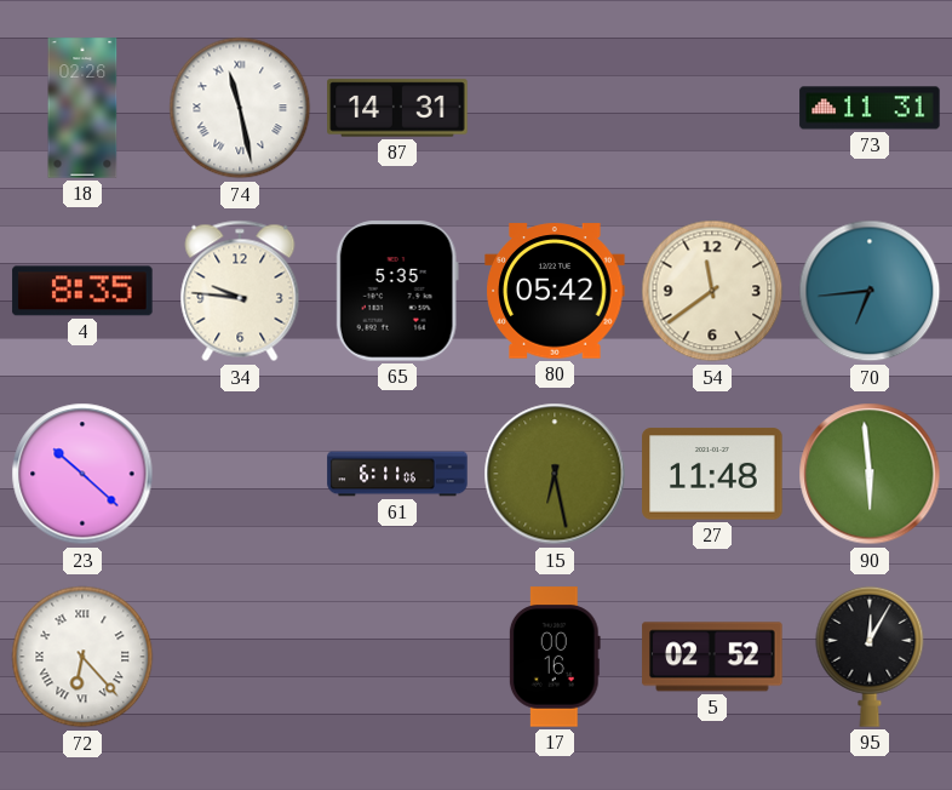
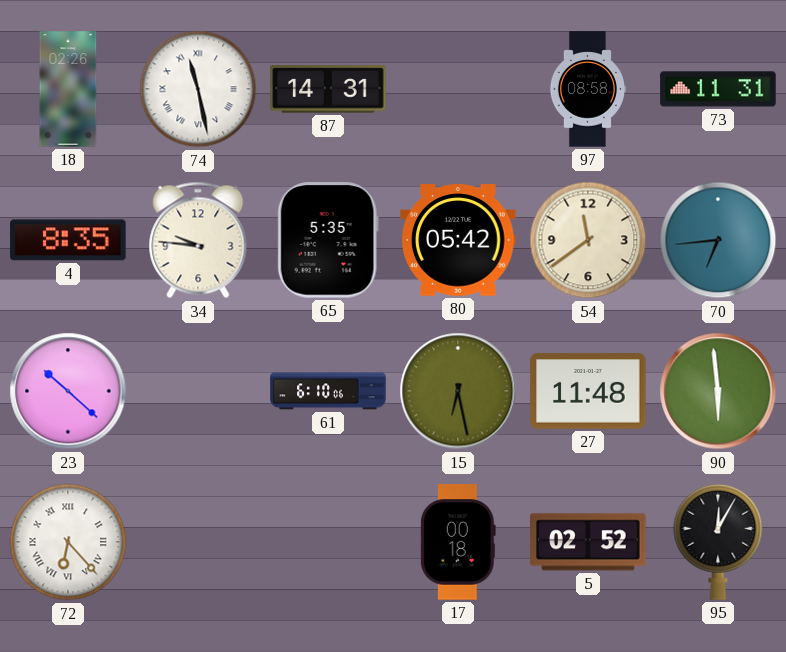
97: none -> 08:58
61: 6:11 -> 6:10
17: 00:16 -> 00:18
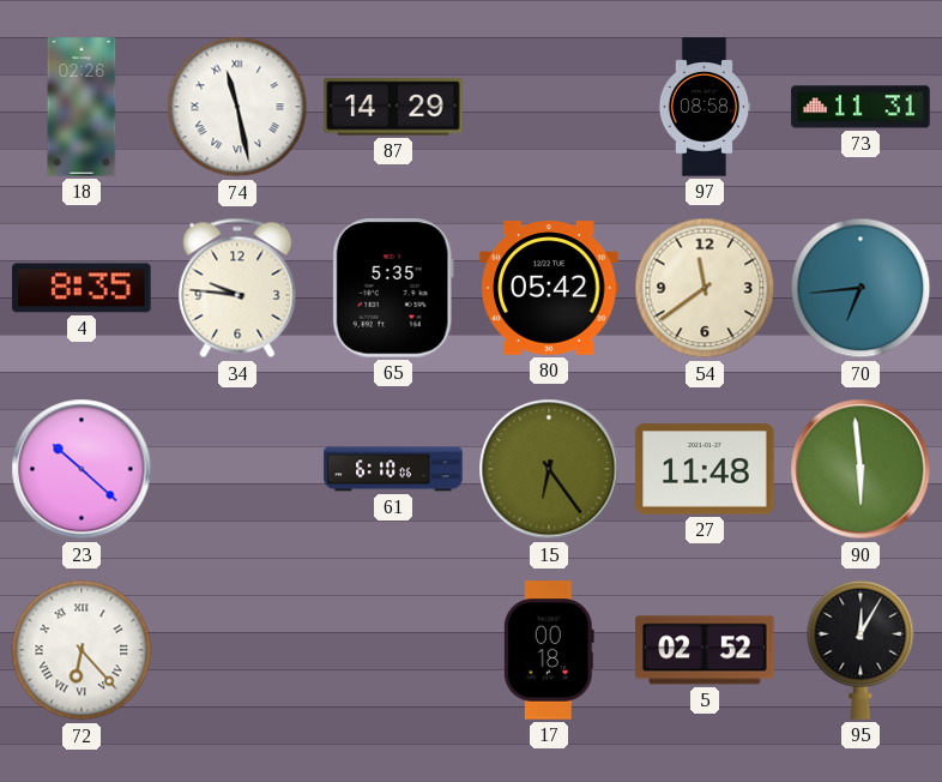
87: 14:31 -> 14:29
15: 6:28 -> 6:24
